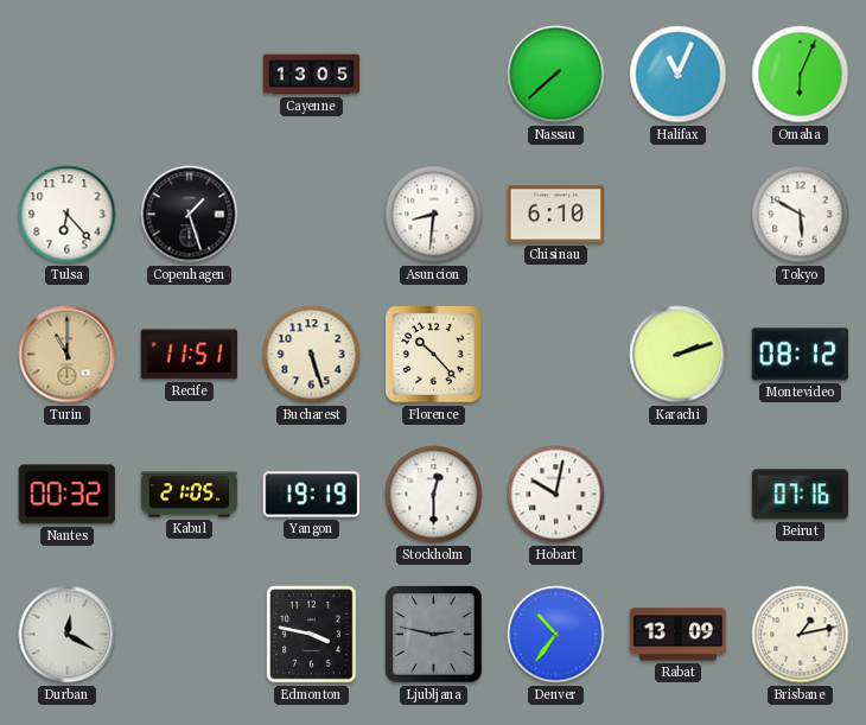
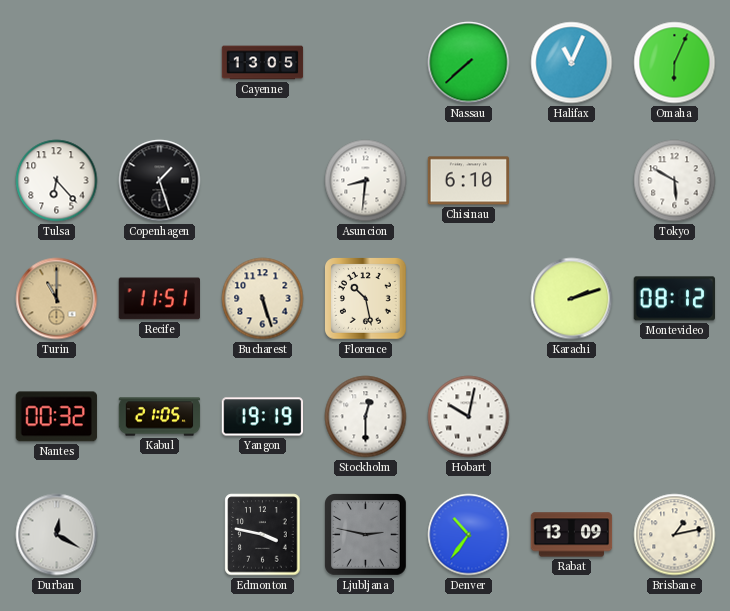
Florence: 10:23 -> 10:28
Beirut: 07:16 -> none
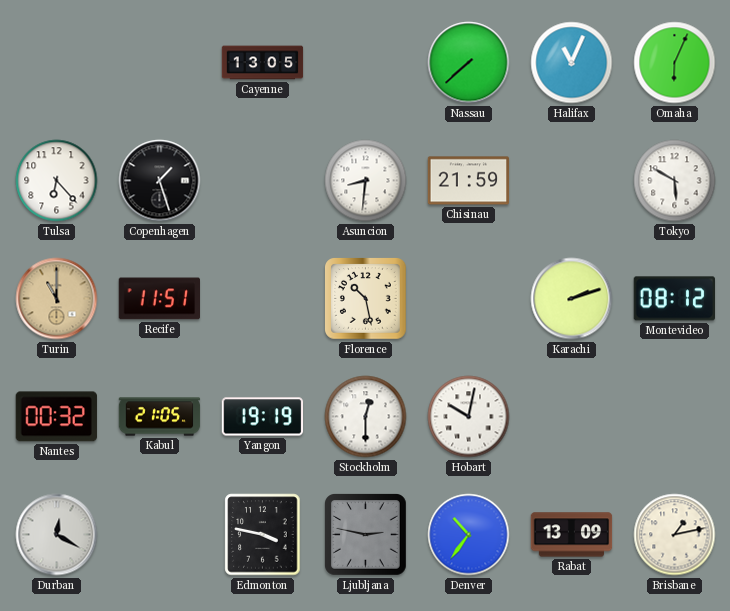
Chisinau: 6:10 -> 21:59
Bucharest: 5:27 -> none
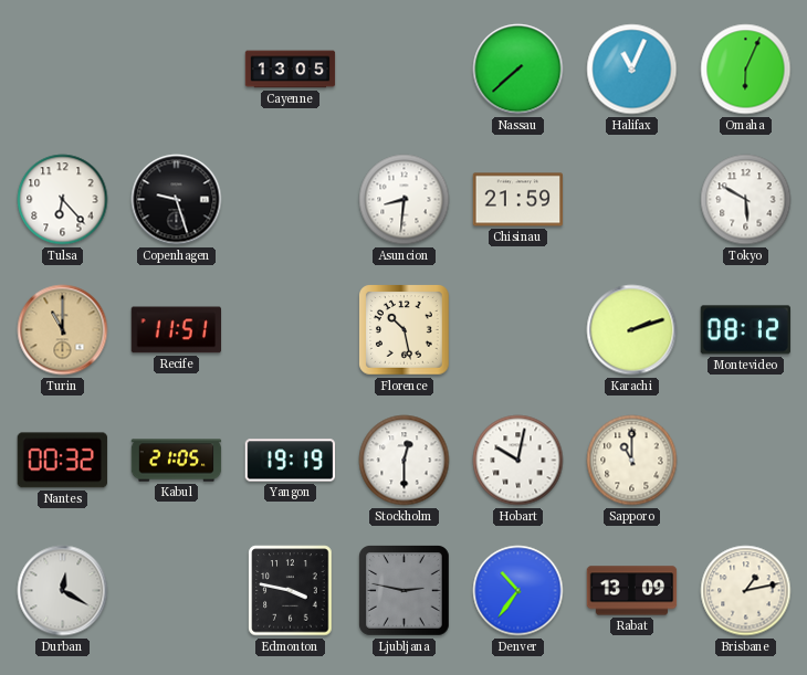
Copenhagen: 1:27 -> 9:27
Sapporo: none -> 11:00
